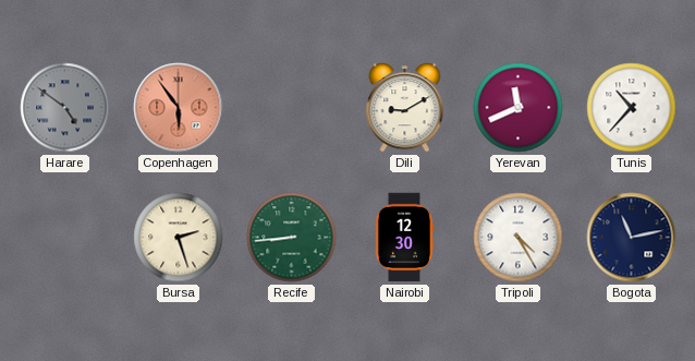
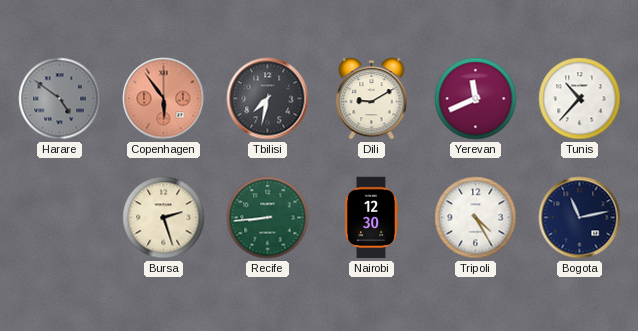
Tbilisi: none -> 7:32
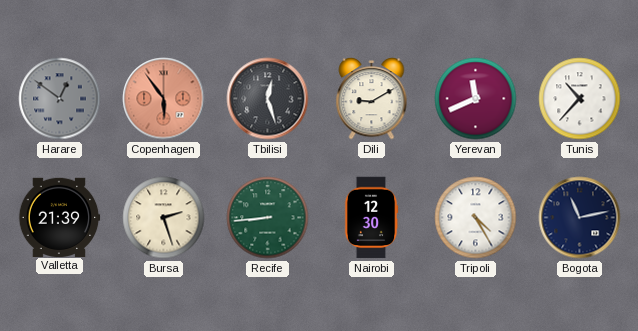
Harare: 4:51 -> 12:51
Tbilisi: 7:32 -> 12:27
Valletta: none -> 21:39
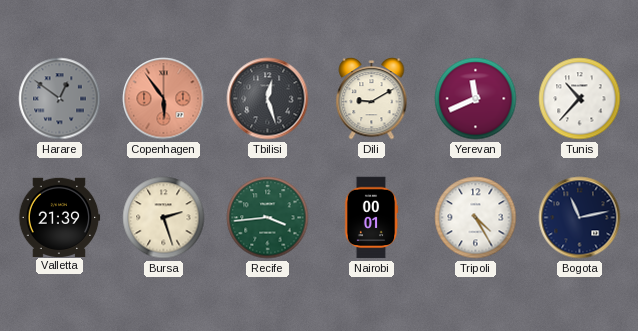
Recife: 8:44 -> 3:44
Nairobi: 12:30 -> 00:01
